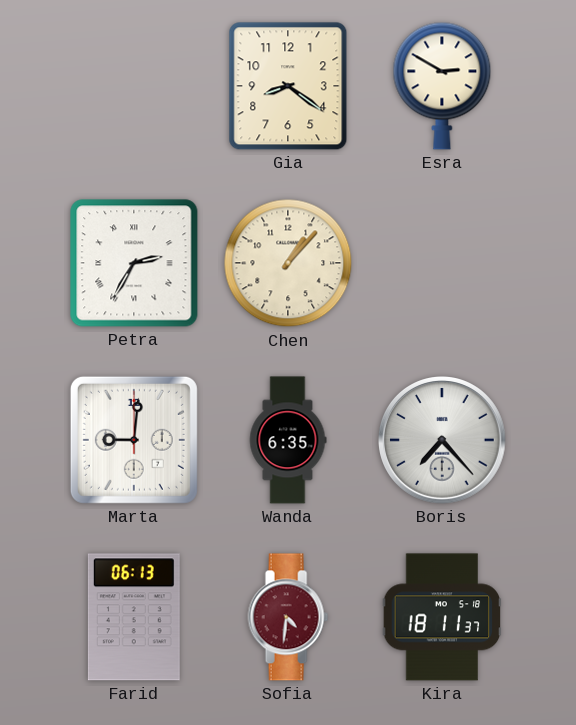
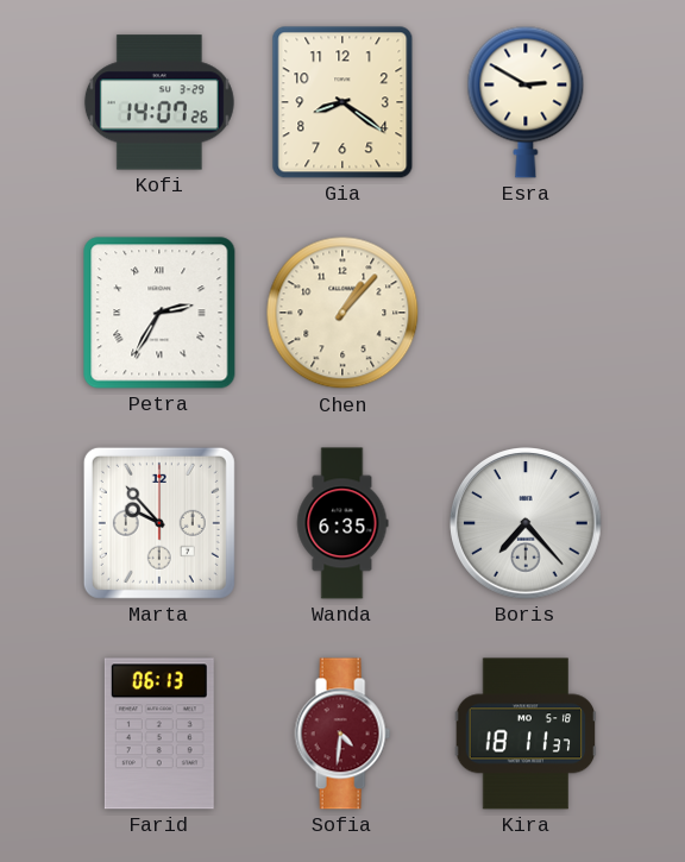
Kofi: none -> 14:07
Marta: 9:01 -> 9:53
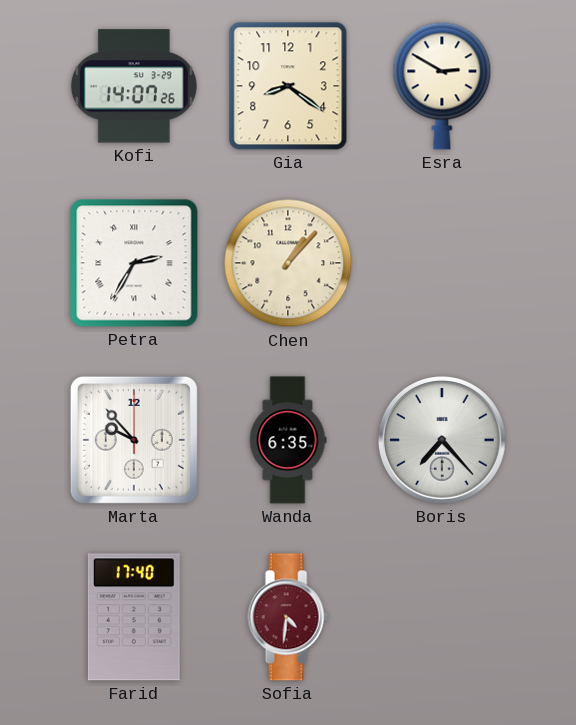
Farid: 06:13 -> 17:40
Kira: 18:11 -> none
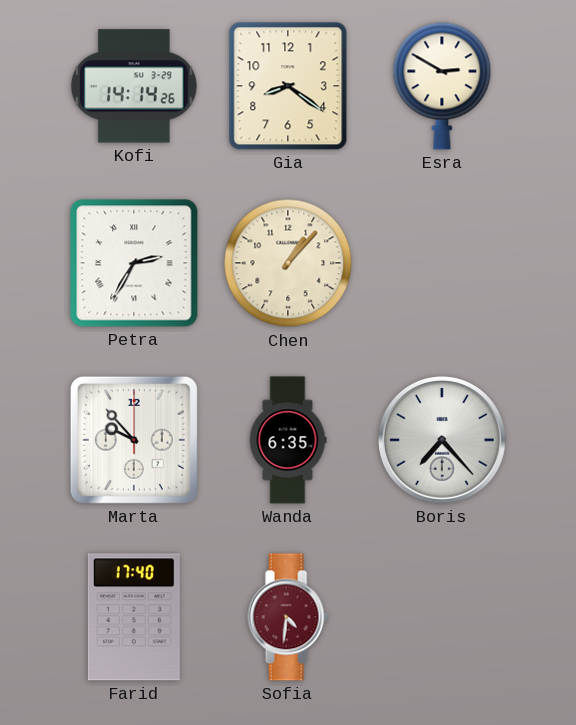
Kofi: 14:07 -> 14:14
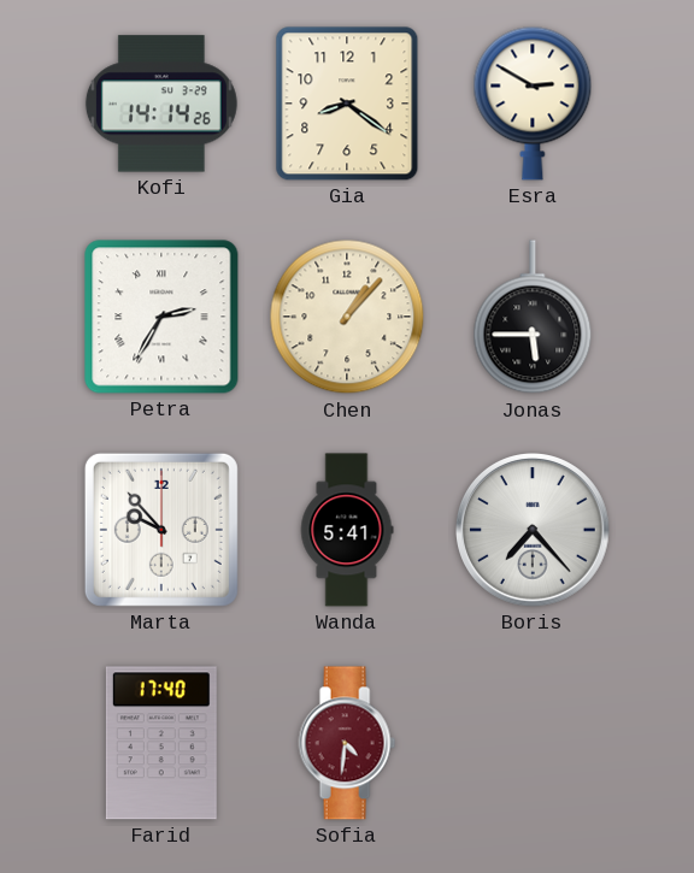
Jonas: none -> 5:45
Wanda: 6:35 -> 5:41
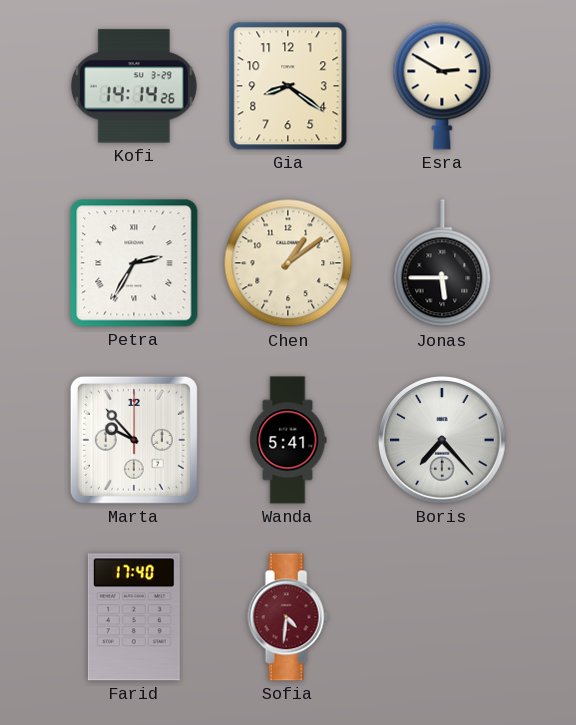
Chen: 1:07 -> 1:09
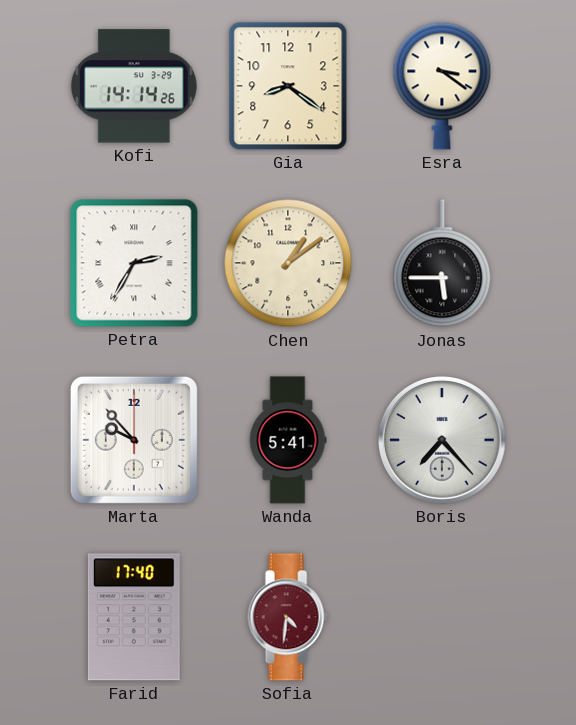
Esra: 2:50 -> 3:21
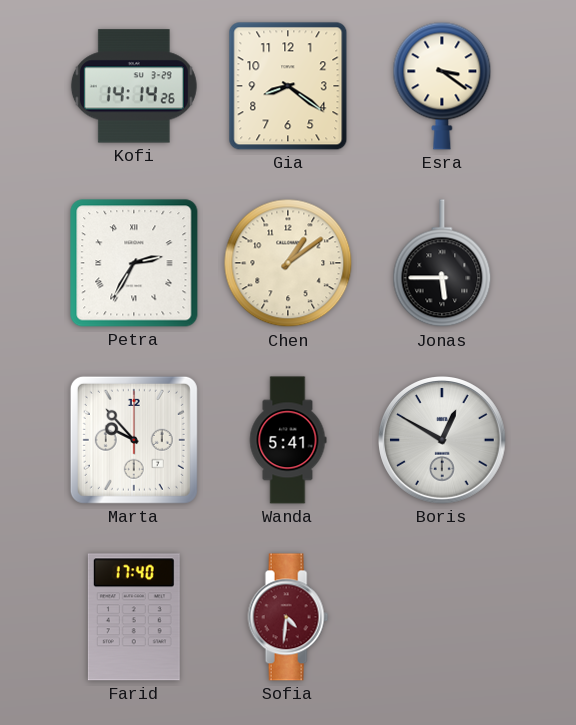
Boris: 7:23 -> 12:50
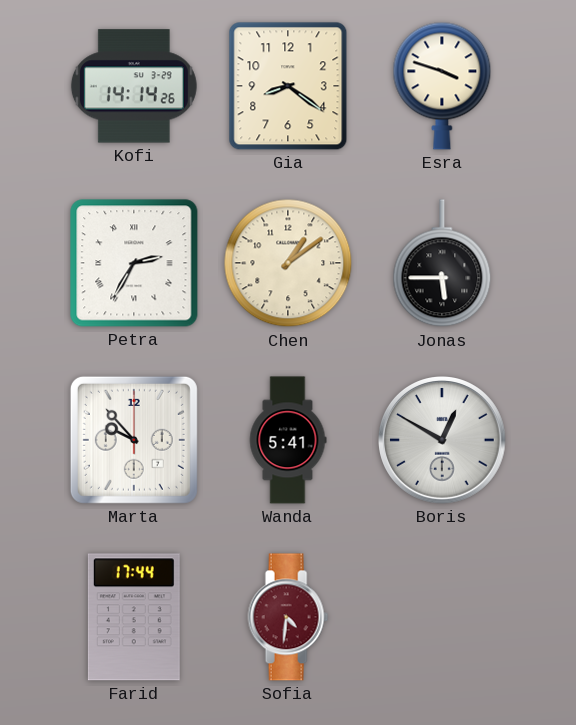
Esra: 3:21 -> 3:48
Farid: 17:40 -> 17:44
